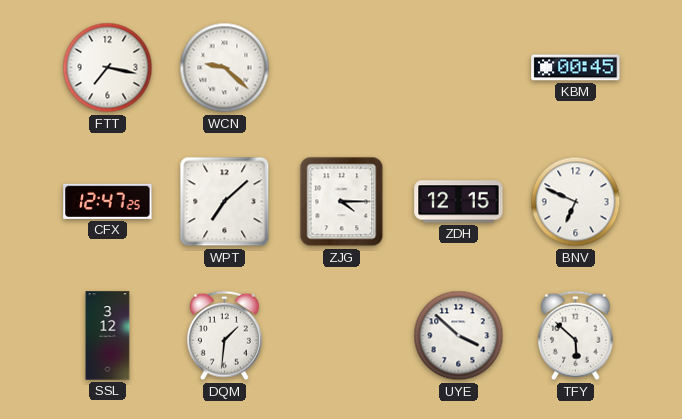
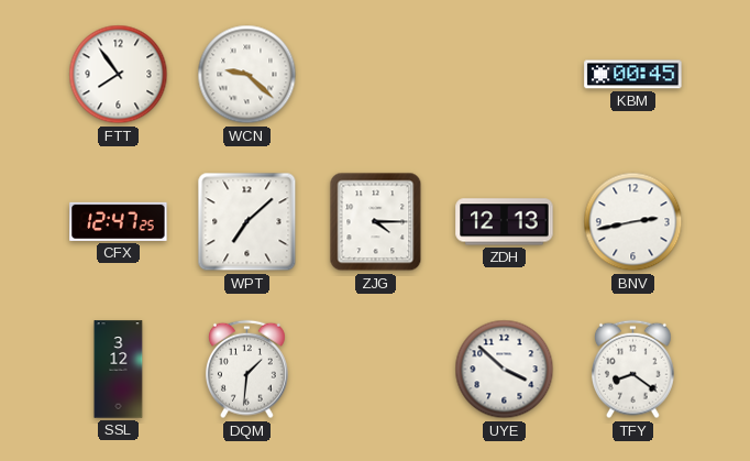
FTT: 7:17 -> 7:54
ZDH: 12:15 -> 12:13
BNV: 6:49 -> 2:43
TFY: 5:52 -> 8:21
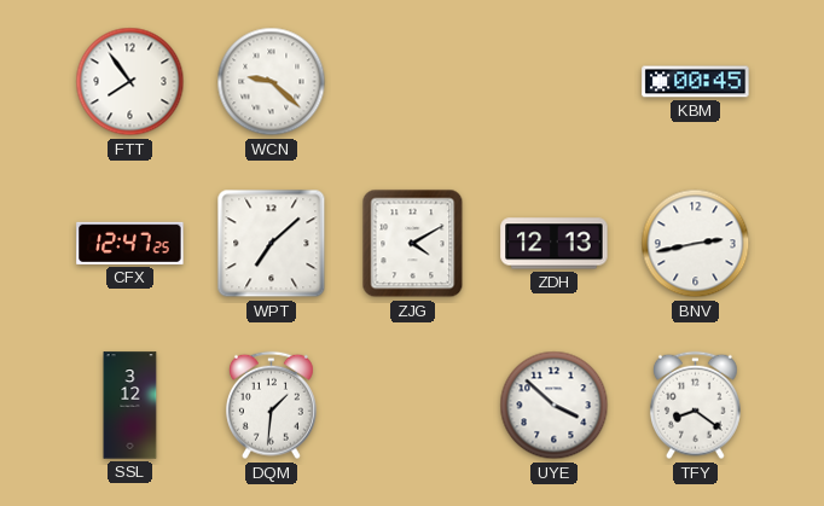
ZJG: 4:15 -> 4:10
